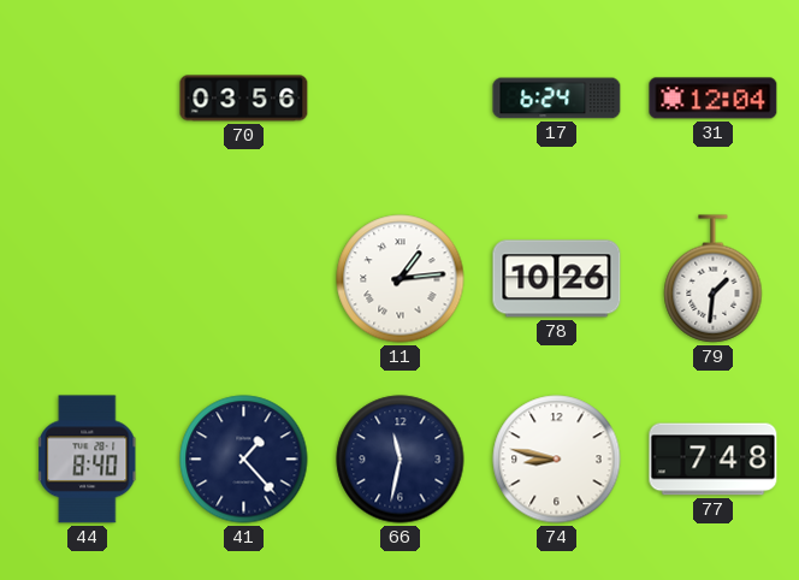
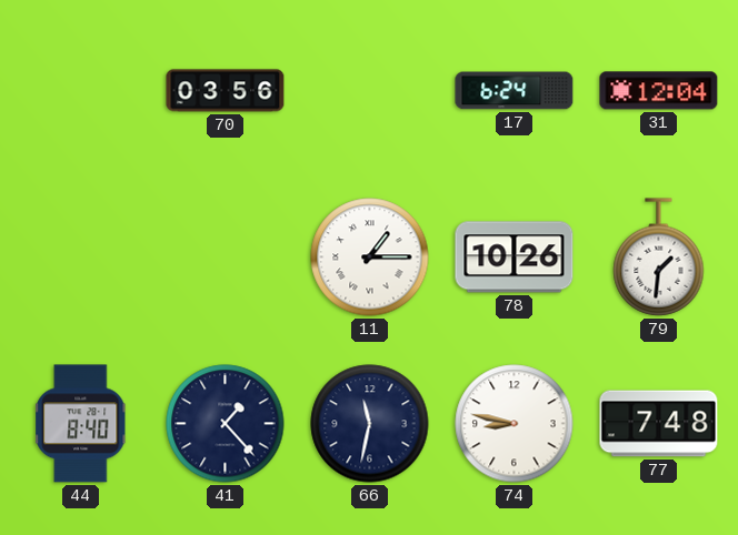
11: 1:14 -> 1:15
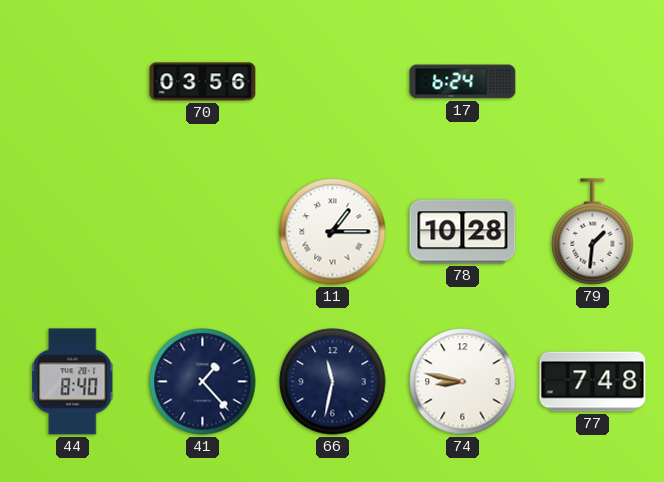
31: 12:04 -> none
78: 10:26 -> 10:28
